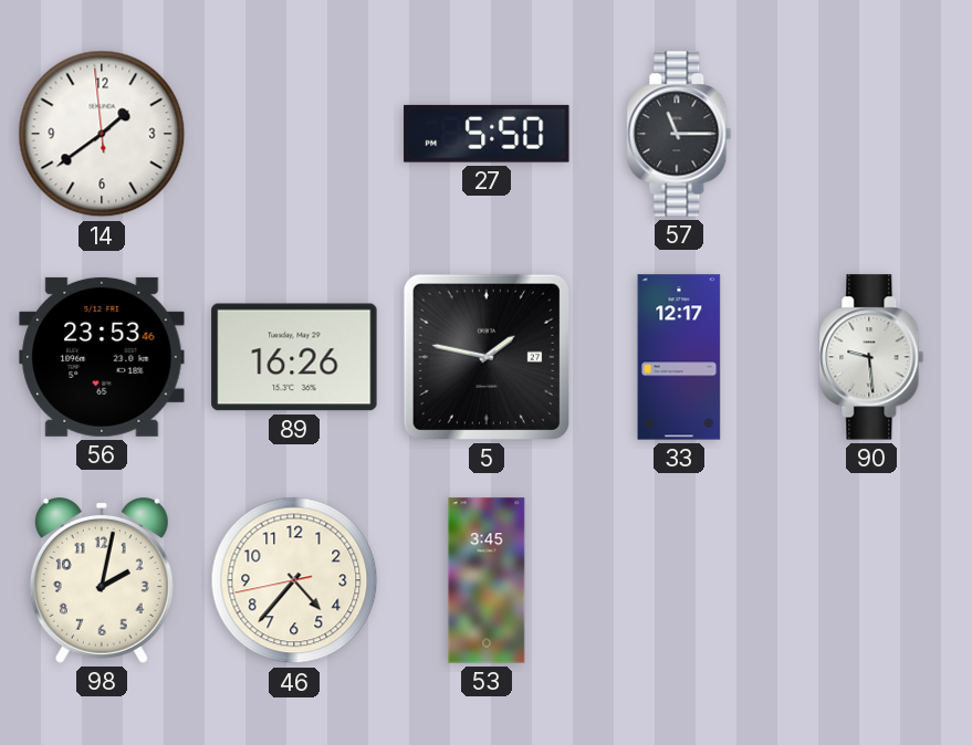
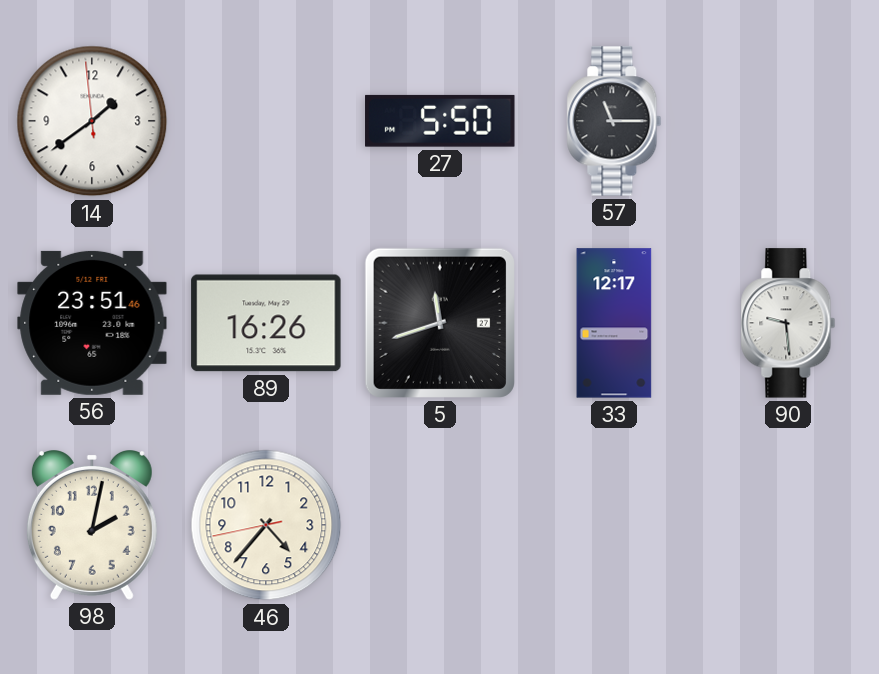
56: 23:53 -> 23:51
5: 1:47 -> 11:42
53: 3:45 -> none
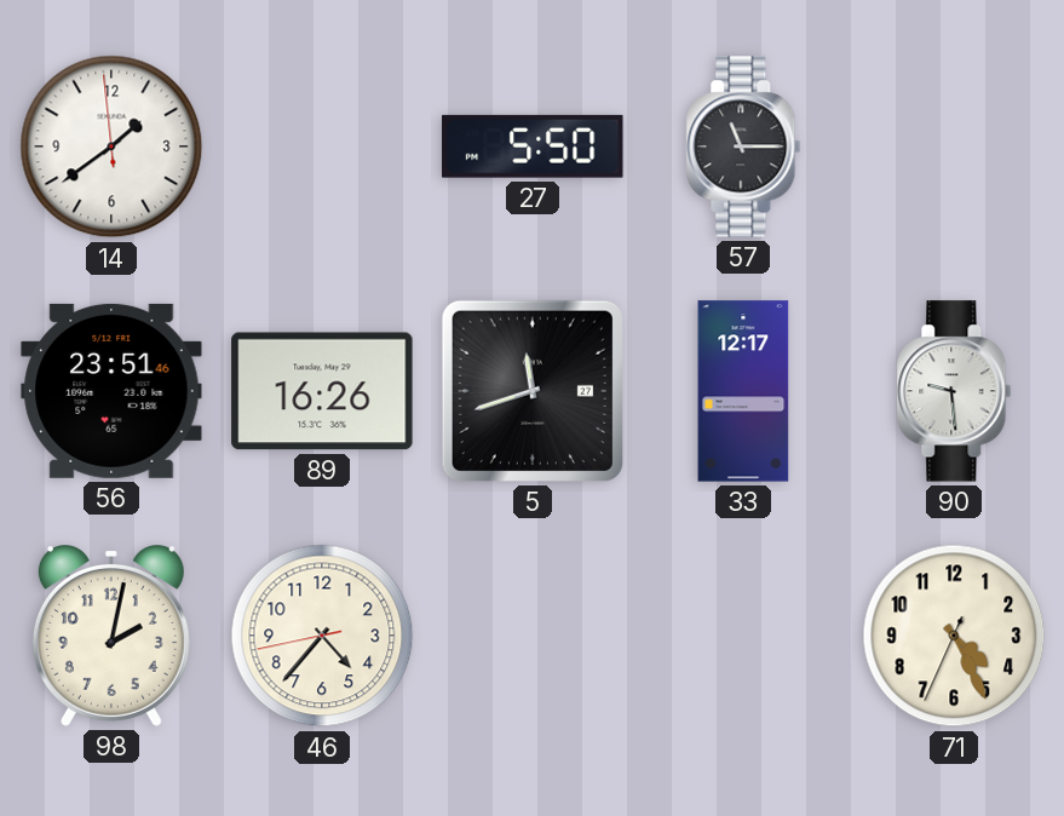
71: none -> 4:25
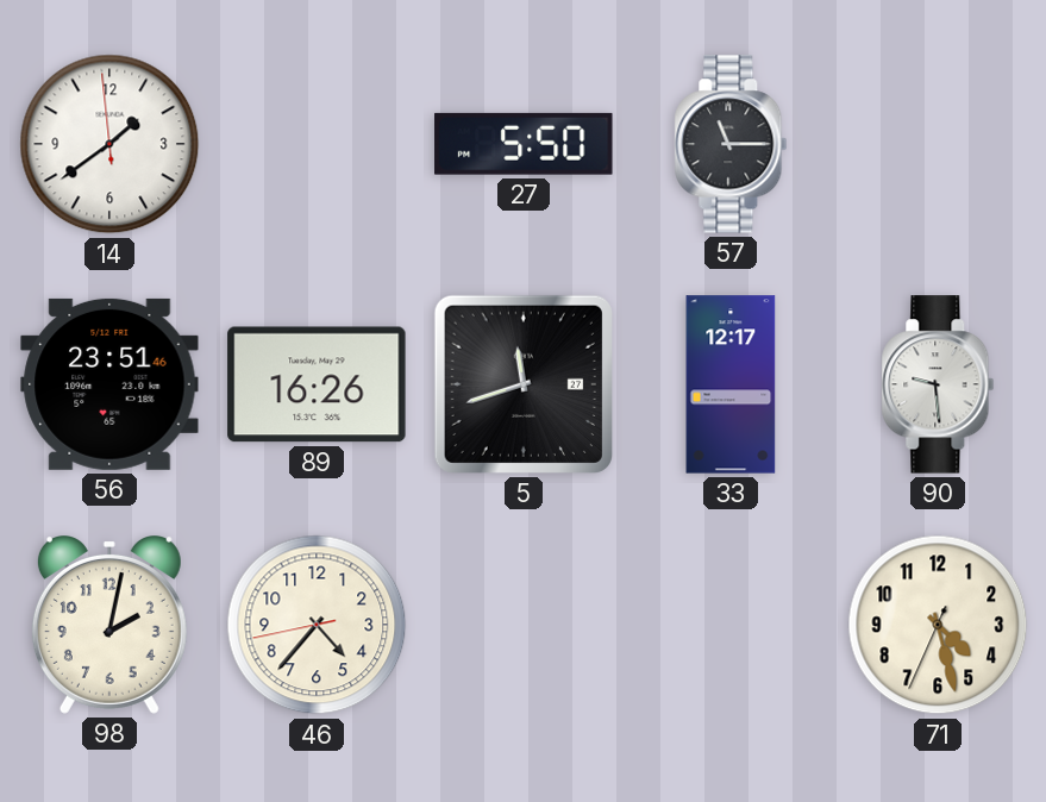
71: 4:25 -> 4:27
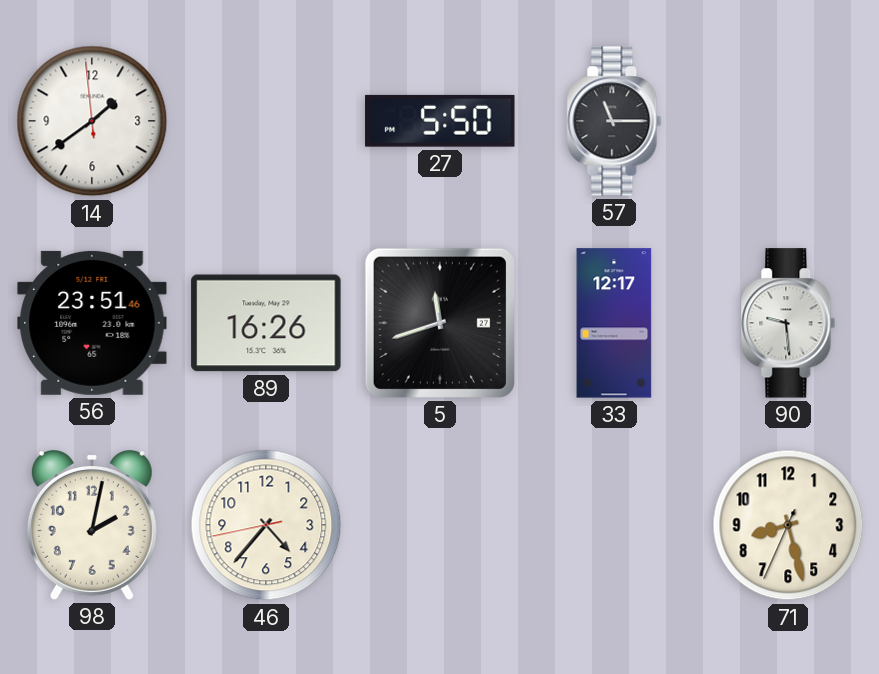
71: 4:27 -> 8:27
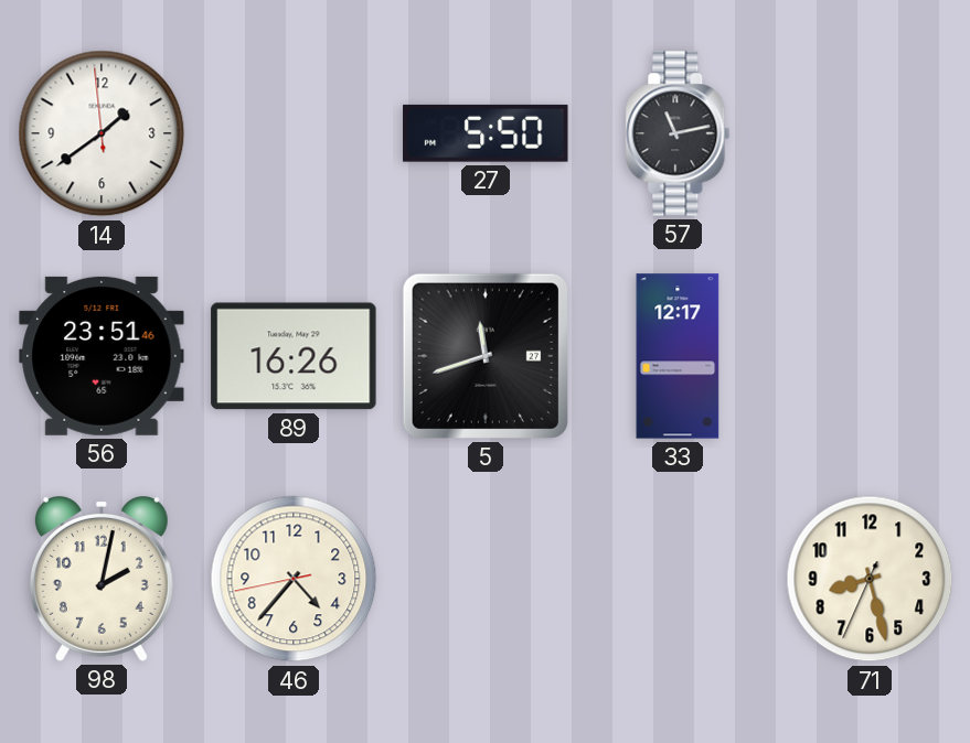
57: 11:15 -> 11:13
90: 9:29 -> none
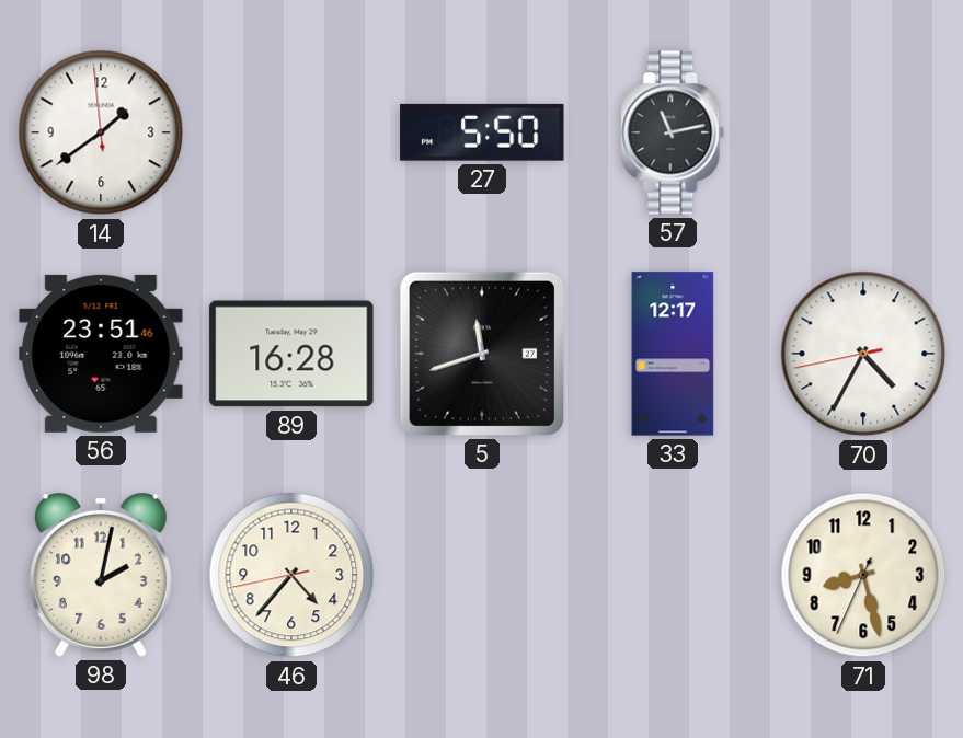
89: 16:26 -> 16:28
70: none -> 4:34
